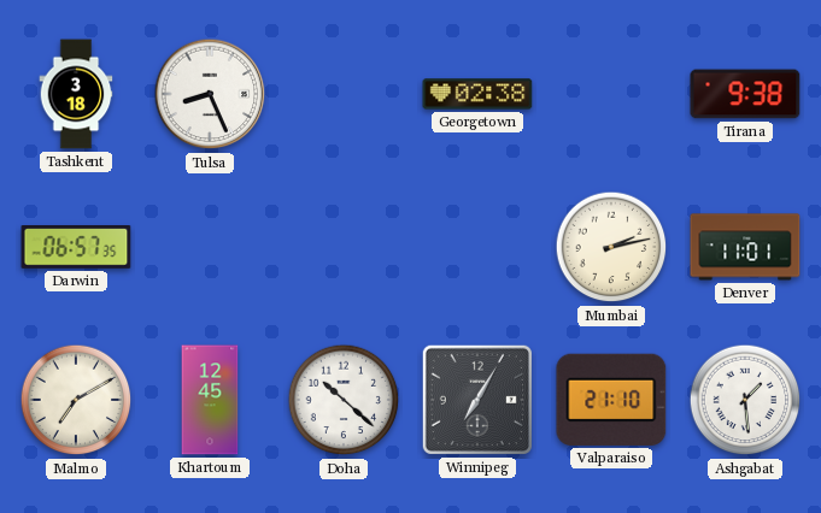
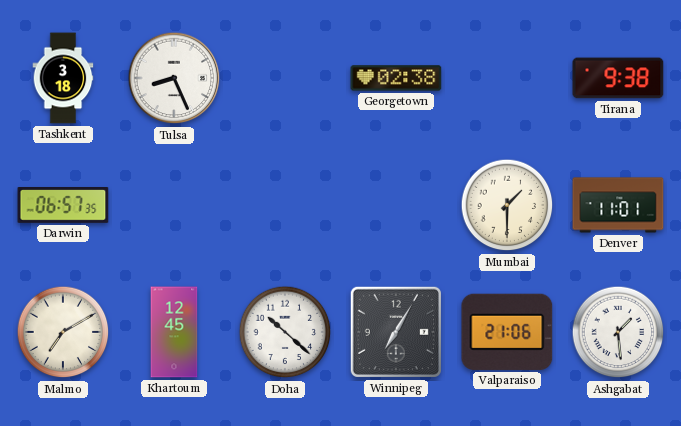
Mumbai: 2:13 -> 1:30
Valparaiso: 21:10 -> 21:06
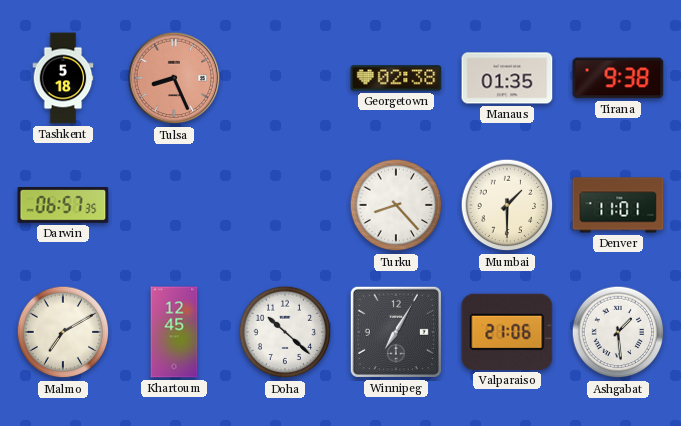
Tashkent: 3:18 -> 5:18
Tulsa dial: white -> salmon
Manaus: none -> 01:35
Turku: none -> 8:23
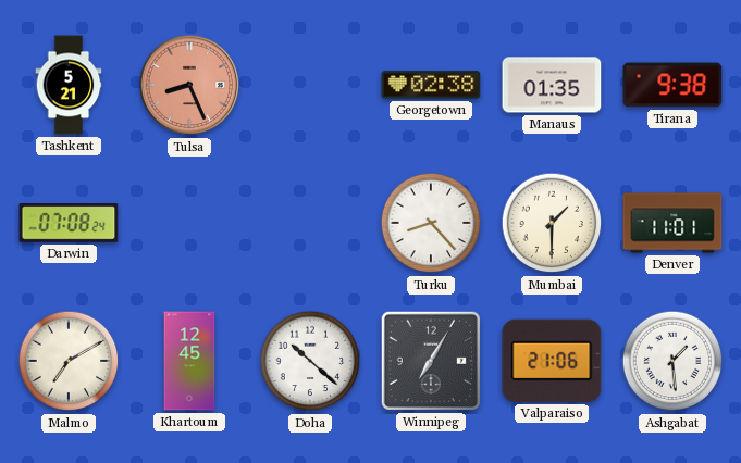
Tashkent: 5:18 -> 5:21
Darwin: 06:57 -> 07:08
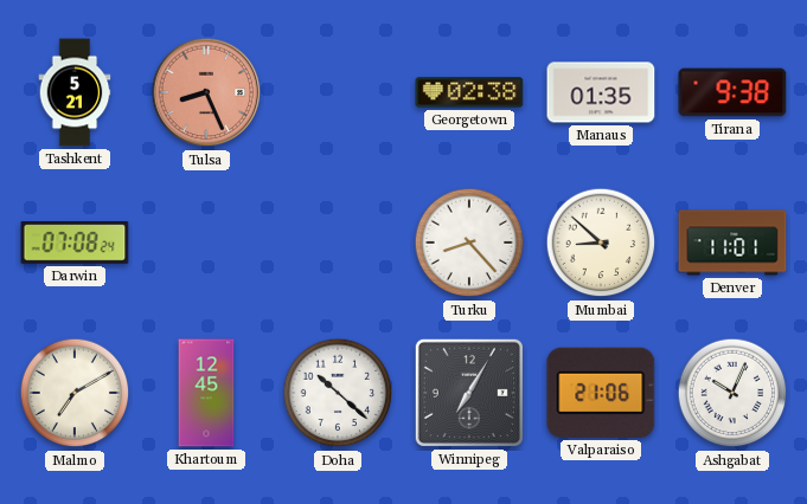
Mumbai: 1:30 -> 8:52
Ashgabat: 1:29 -> 10:04
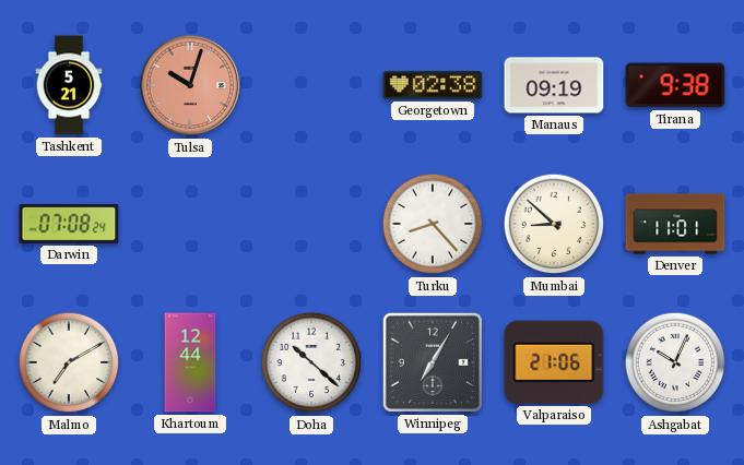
Tulsa: 8:26 -> 10:03
Manaus: 01:35 -> 09:19
Khartoum: 12:45 -> 12:44
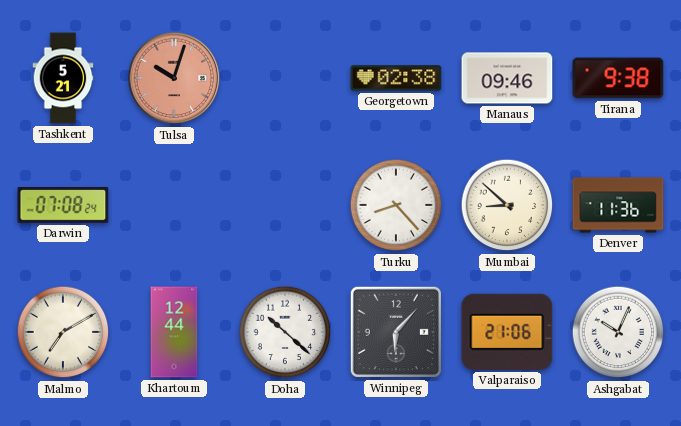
Manaus: 09:19 -> 09:46
Denver: 11:01 -> 11:36
Winnipeg: 7:05 -> 6:07
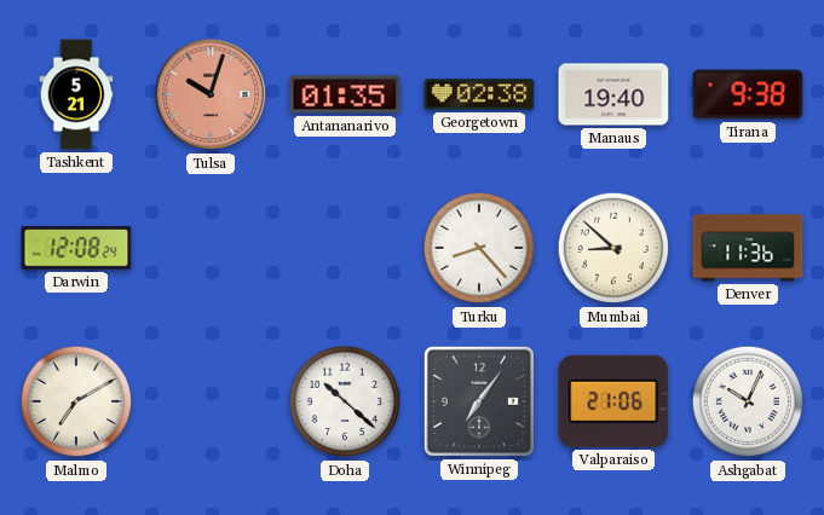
Antananarivo: none -> 01:35
Manaus: 09:46 -> 19:40
Darwin: 07:08 -> 12:08
Khartoum: 12:44 -> none
Winnipeg: 6:07 -> 7:06
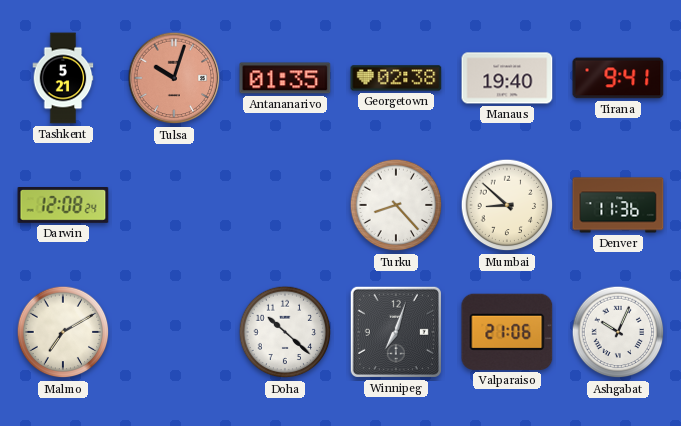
Tirana: 9:38 -> 9:41
Winnipeg: 7:06 -> 7:03
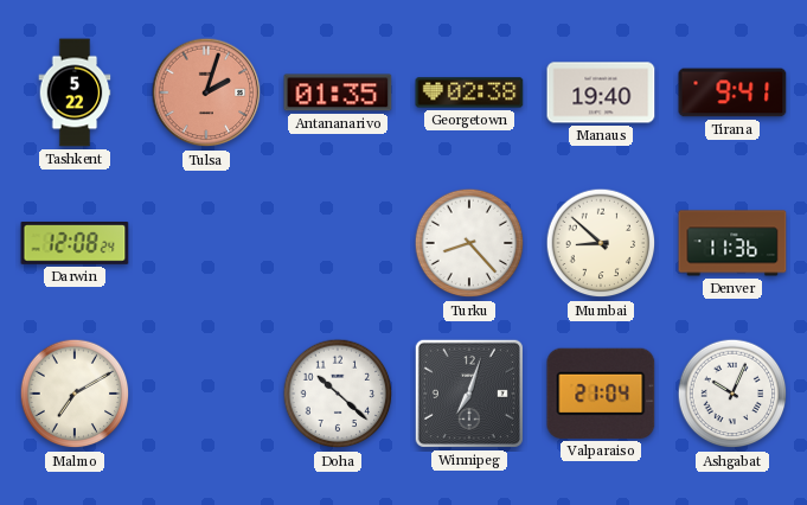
Tashkent: 5:21 -> 5:22
Tulsa: 10:03 -> 2:03
Valparaiso: 21:06 -> 21:04
